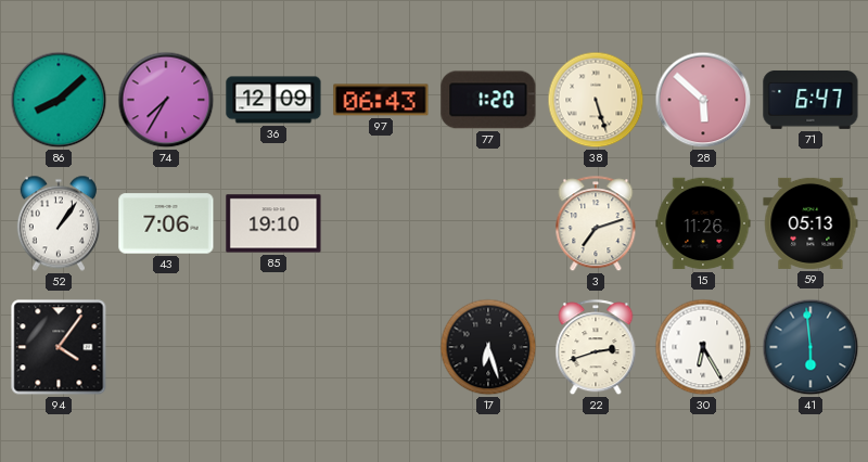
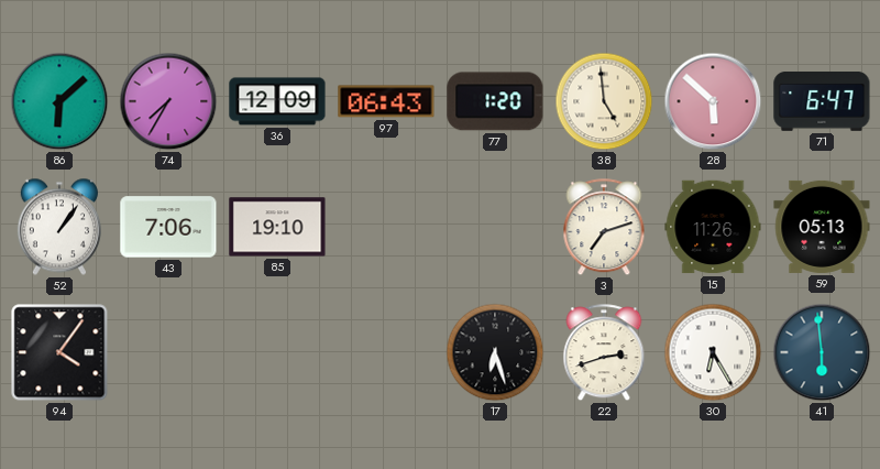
86: 8:08 -> 6:08
38: 5:27 -> 4:59
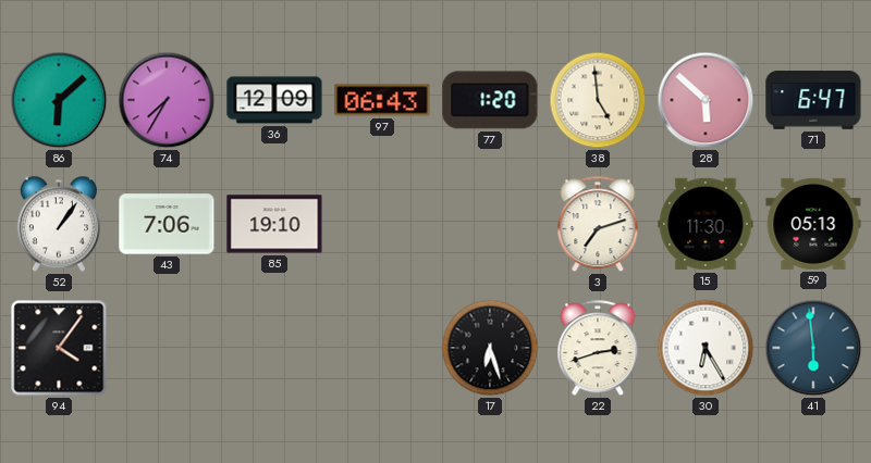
15: 11:26 -> 11:30
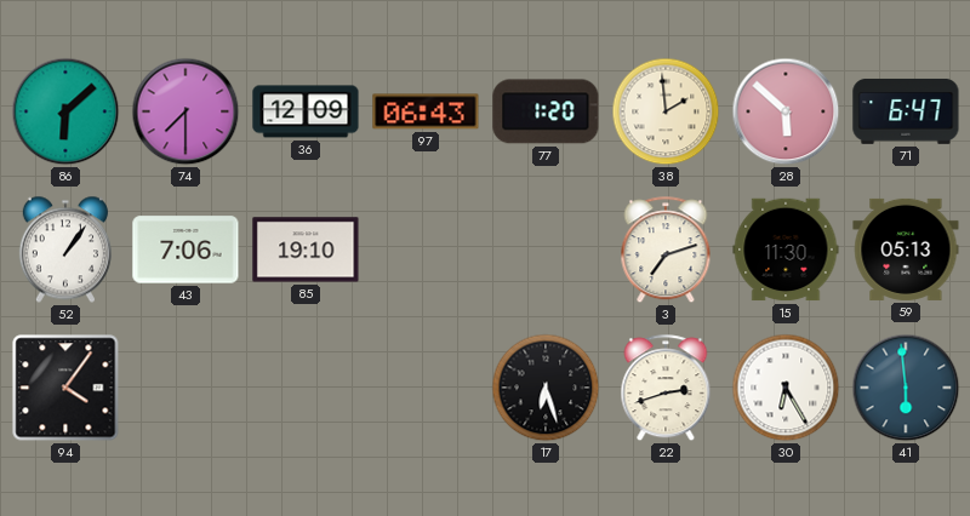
74: 7:35 -> 7:30
38: 4:59 -> 1:59
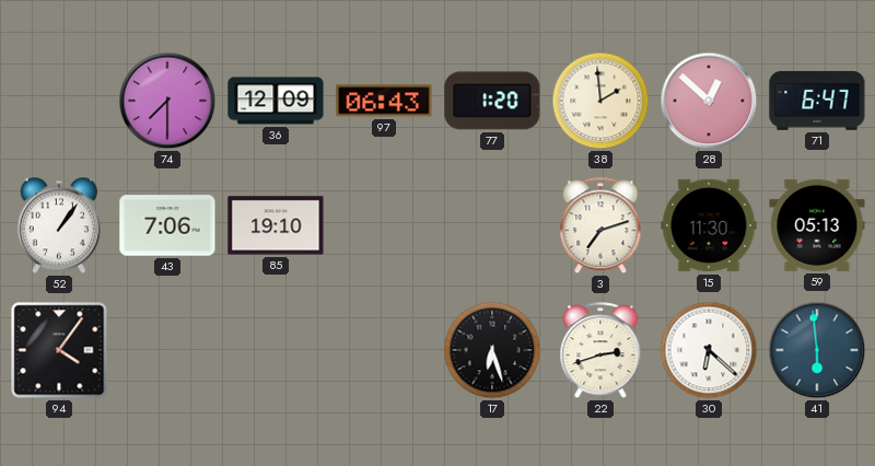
86: 6:08 -> none
28: 5:52 -> 12:52
30: 6:25 -> 6:22
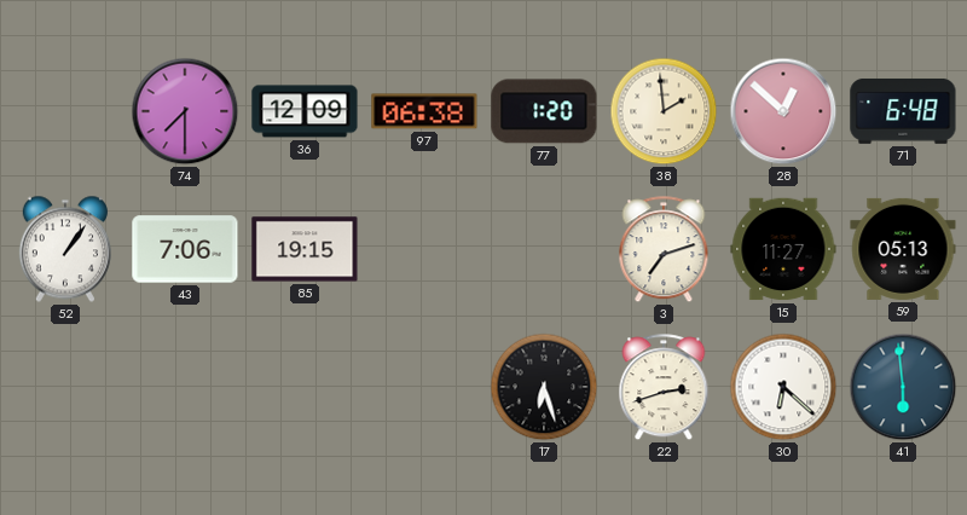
97: 06:43 -> 06:38
71: 6:47 -> 6:48
85: 19:10 -> 19:15
15: 11:30 -> 11:27
94: 4:06 -> none
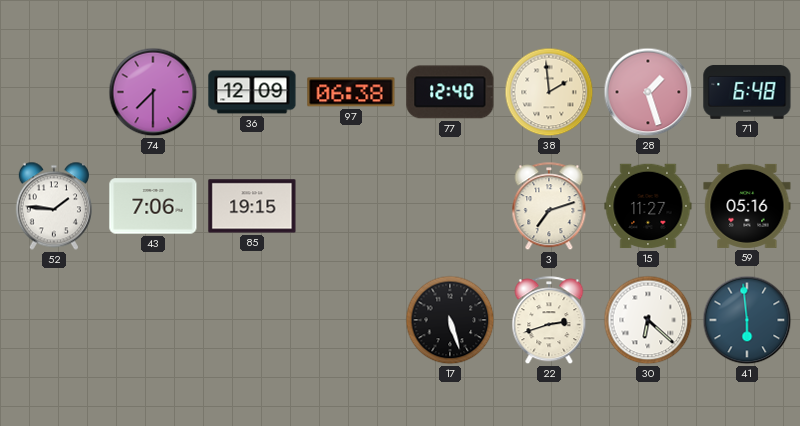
77: 1:20 -> 12:40
28: 12:52 -> 1:27
52: 1:06 -> 1:46
59: 05:13 -> 05:16
17: 6:27 -> 5:27
